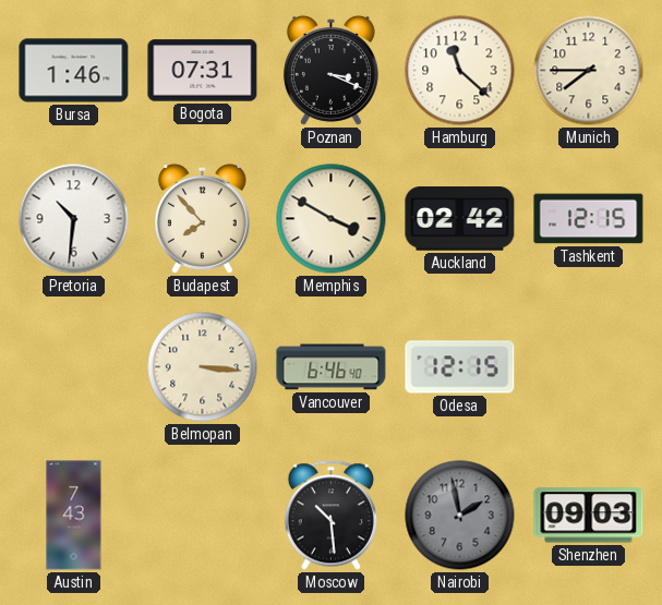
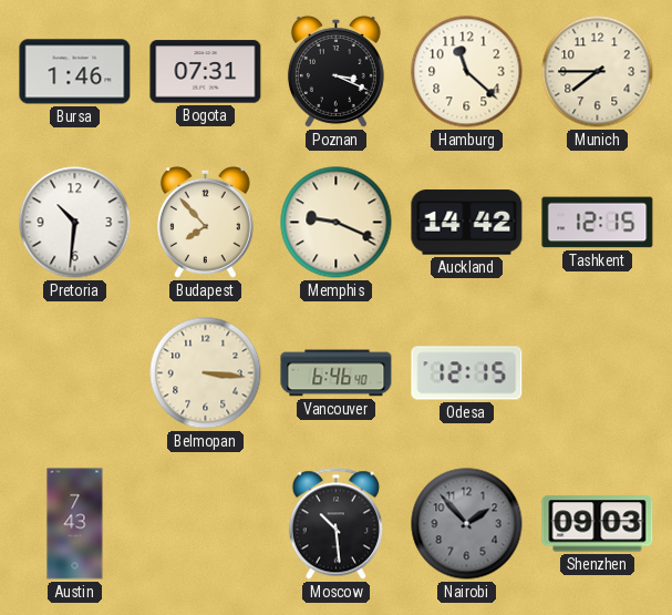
Memphis: 3:50 -> 9:19
Auckland: 02:42 -> 14:42
Nairobi: 1:58 -> 1:53
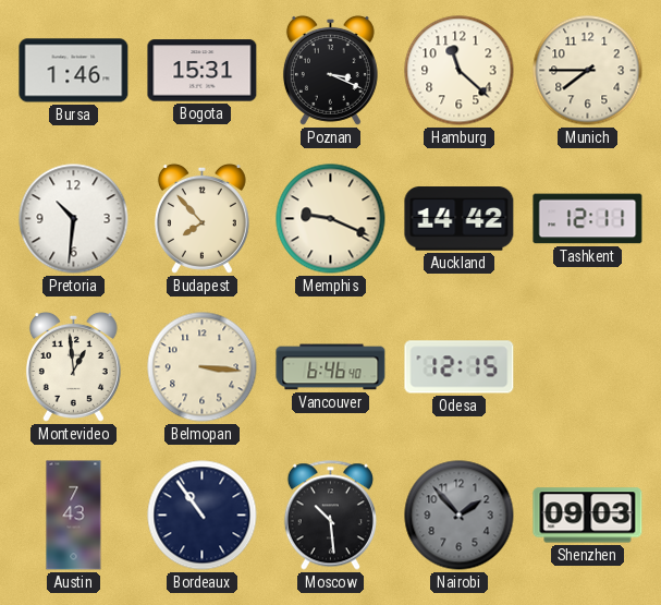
Bogota: 07:31 -> 15:31
Tashkent: 12:15 -> 12:11
Montevideo: none -> 12:59
Bordeaux: none -> 10:54
